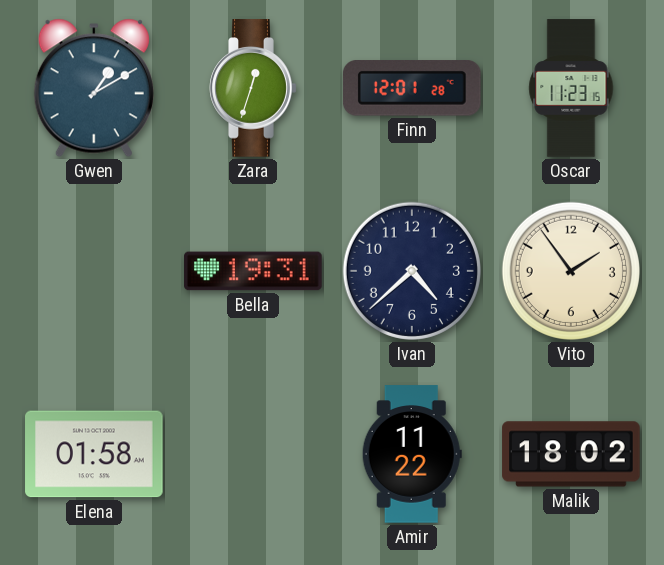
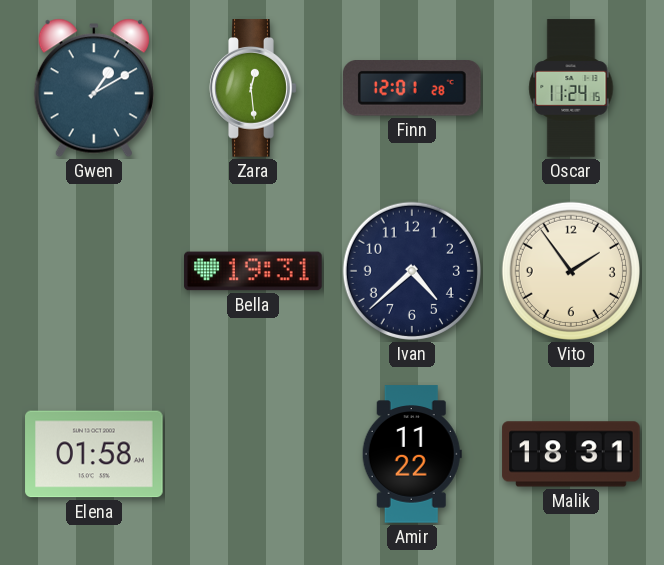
Zara: 12:33 -> 12:29
Oscar: 11:23 -> 11:24
Malik: 18:02 -> 18:31
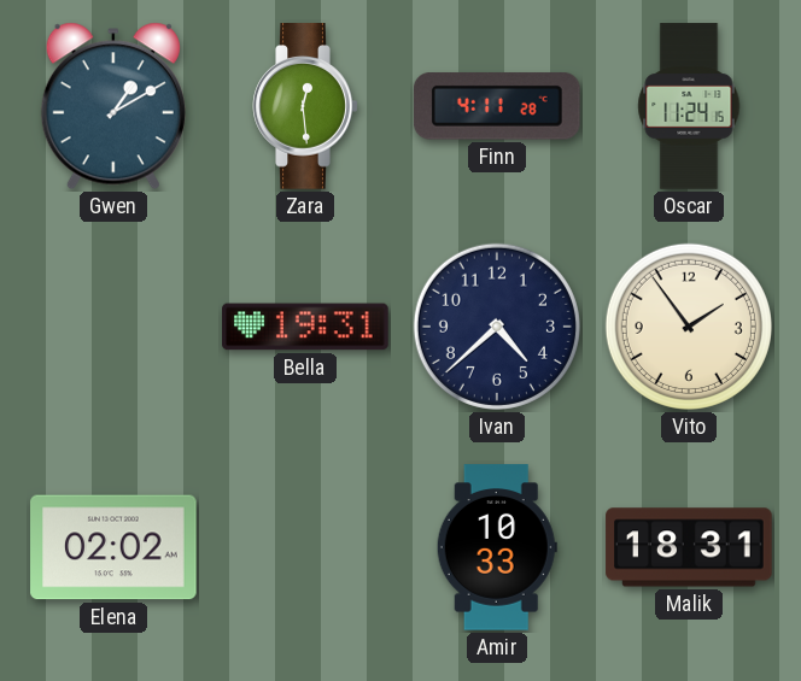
Finn: 12:01 -> 4:11
Elena: 01:58 -> 02:02
Amir: 11:22 -> 10:33
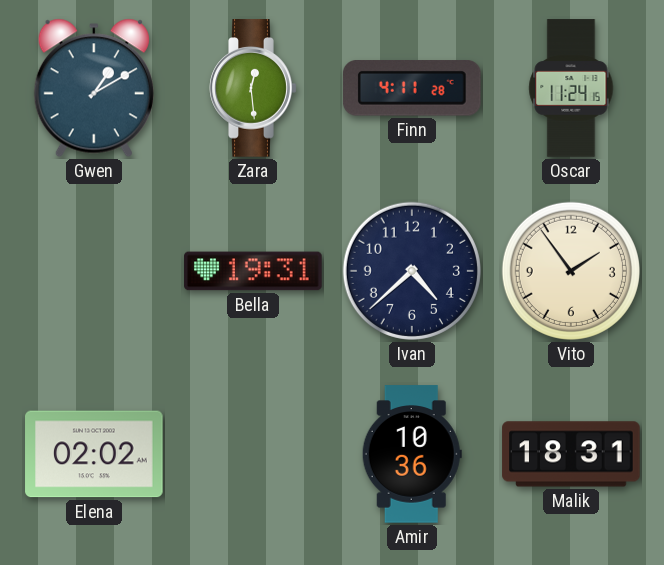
Amir: 10:33 -> 10:36
